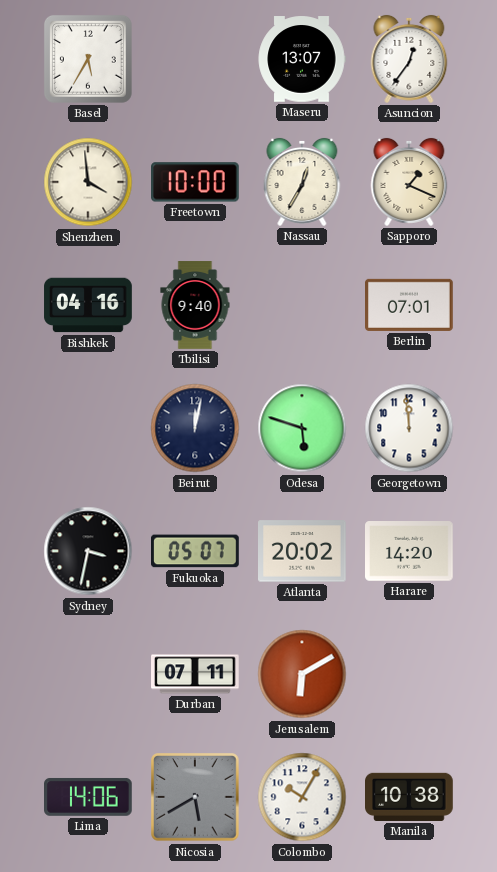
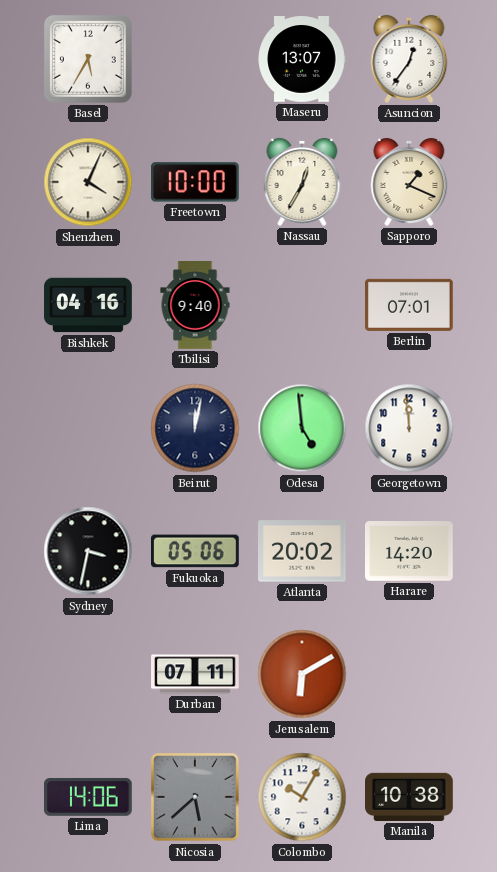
Shenzhen: 3:59 -> 4:04
Odesa: 5:48 -> 4:59
Fukuoka: 05:07 -> 05:06
Nicosia: 5:40 -> 5:38
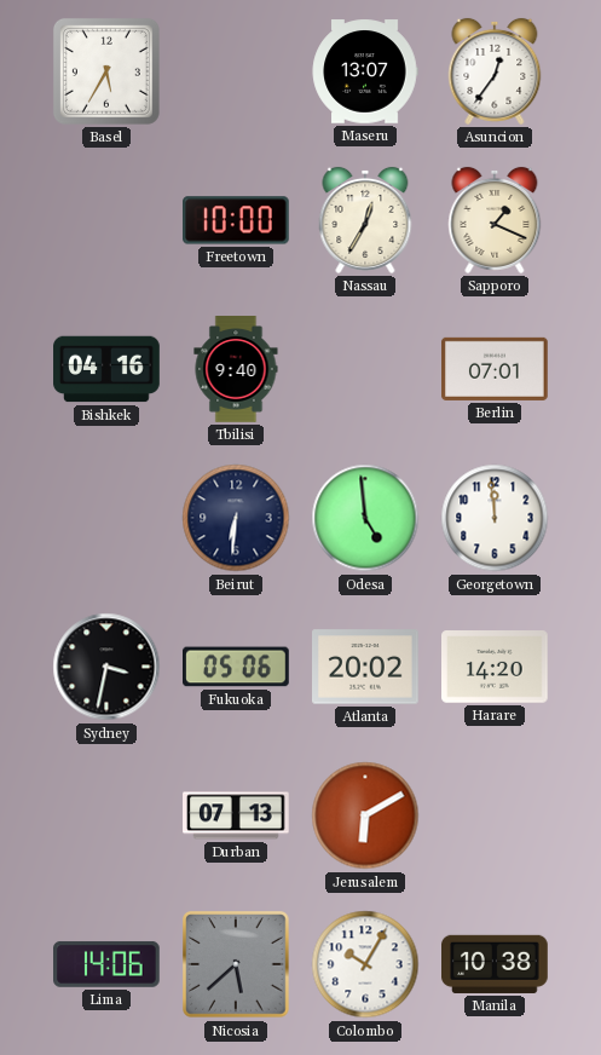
Shenzhen: 4:04 -> none
Beirut: 12:02 -> 6:31
Durban: 07:11 -> 07:13
